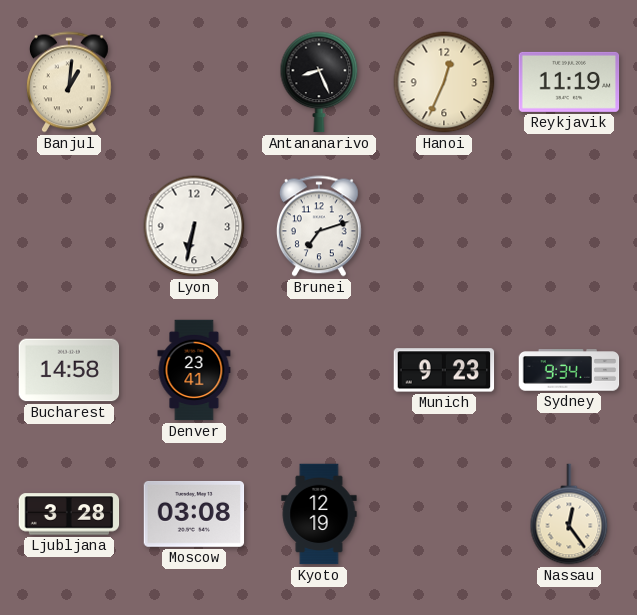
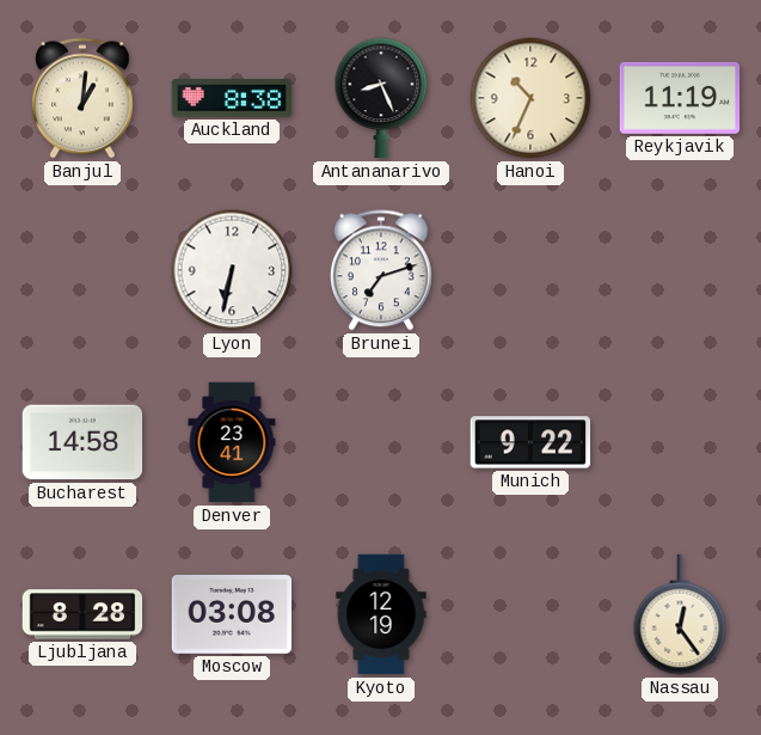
Auckland: none -> 8:38
Hanoi: 12:34 -> 10:34
Munich: 9:23 -> 9:22
Sydney: 9:34 -> none
Ljubljana: 3:28 -> 8:28
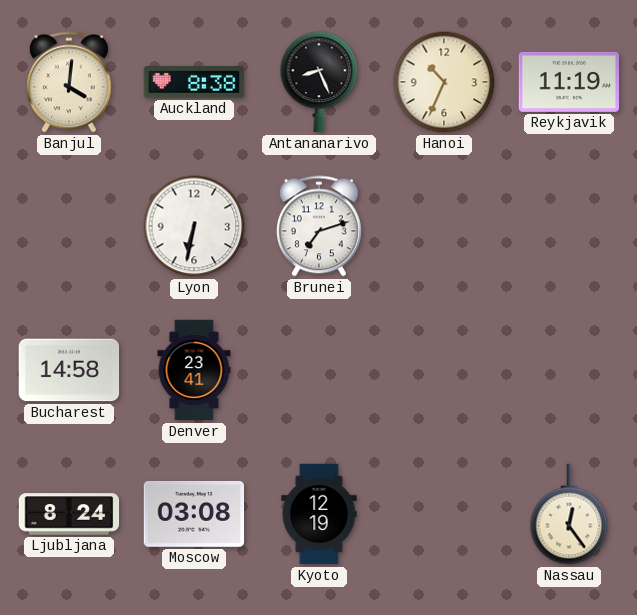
Banjul: 1:01 -> 4:01
Munich: 9:22 -> none
Ljubljana: 8:28 -> 8:24
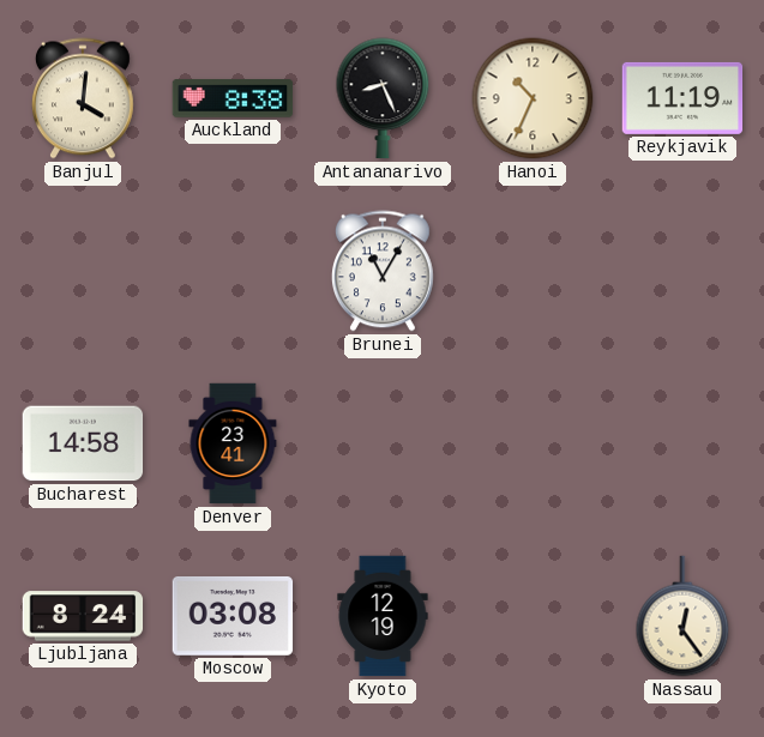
Lyon: 6:32 -> none
Brunei: 7:12 -> 11:05
